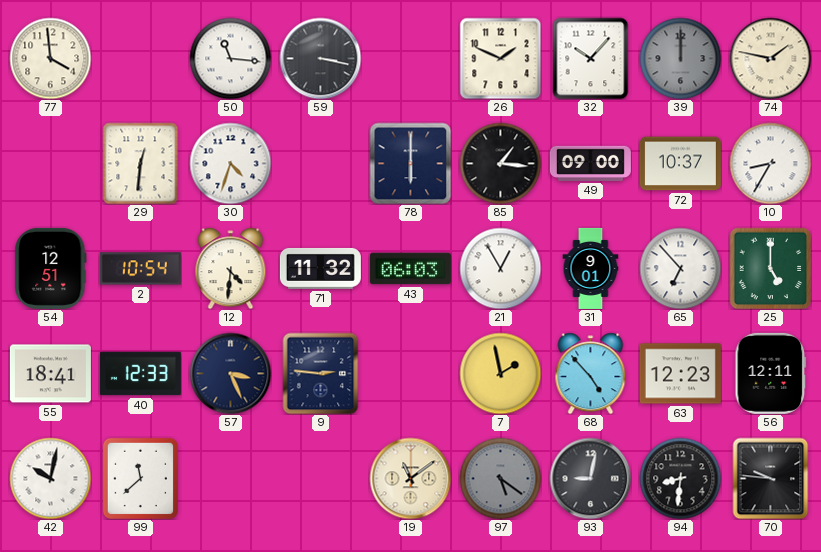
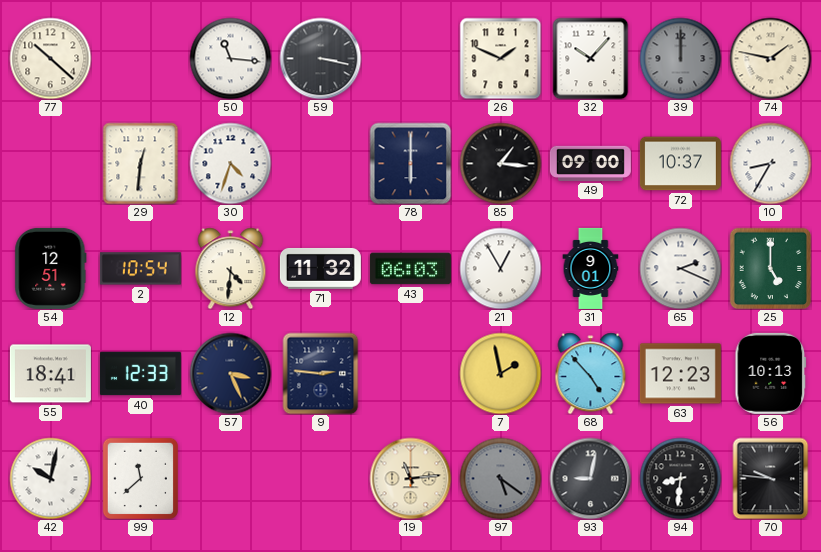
77: 3:59 -> 10:22
65: 6:53 -> 2:19
56: 12:11 -> 10:13
19: 11:09 -> 11:14
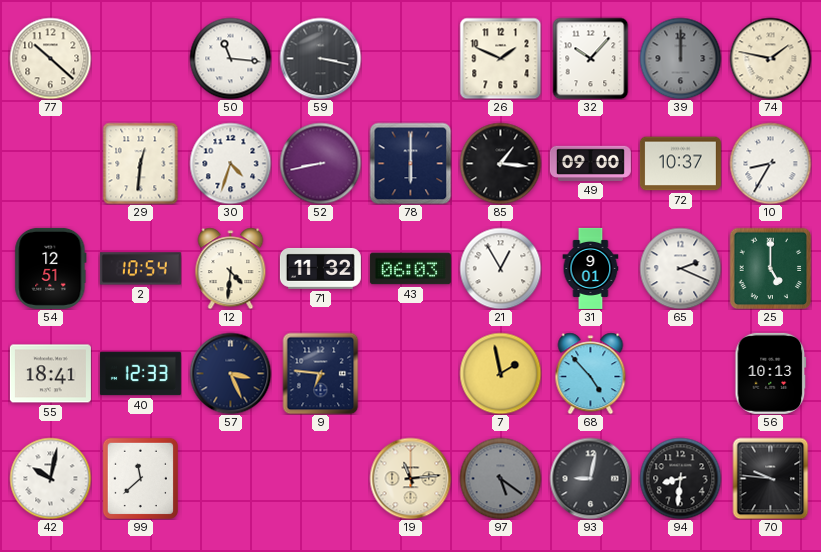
52: none -> 8:43
9: 2:46 -> 6:46
63: 12:23 -> none
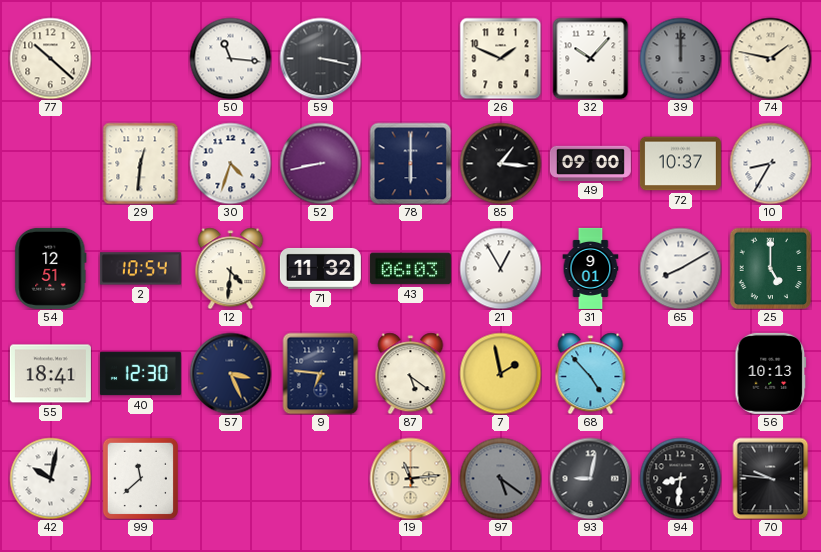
65: 2:19 -> 8:10
40: 12:33 -> 12:30
87: none -> 5:21
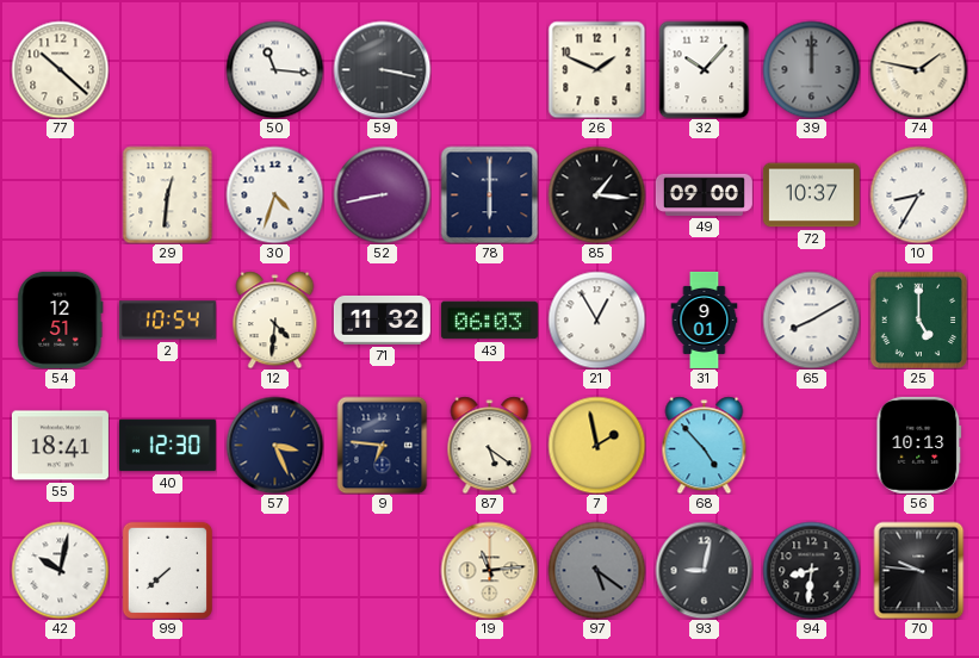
99: 11:38 -> 7:38
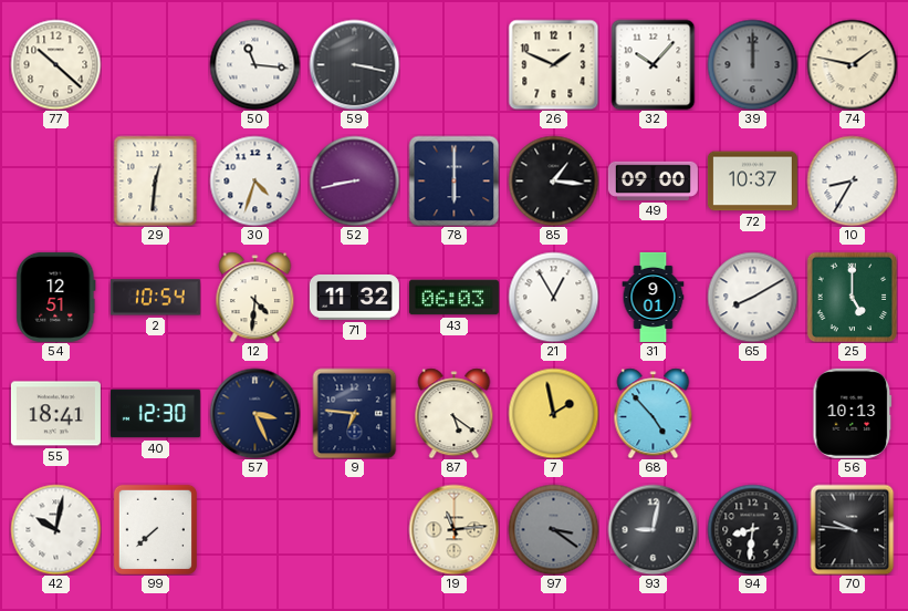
97: 5:21 -> 3:21
